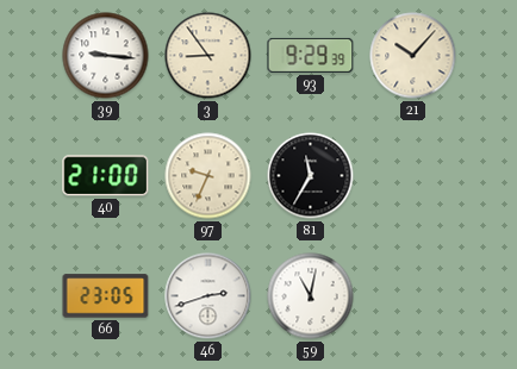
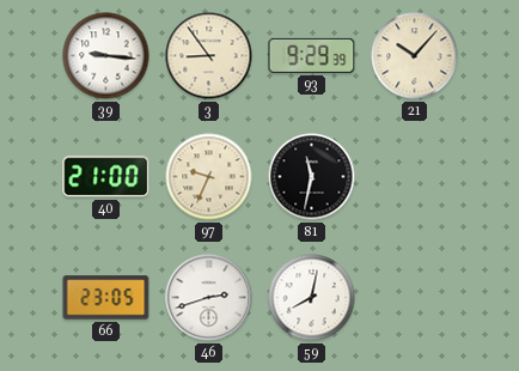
81: 11:35 -> 11:32
59: 11:02 -> 8:02
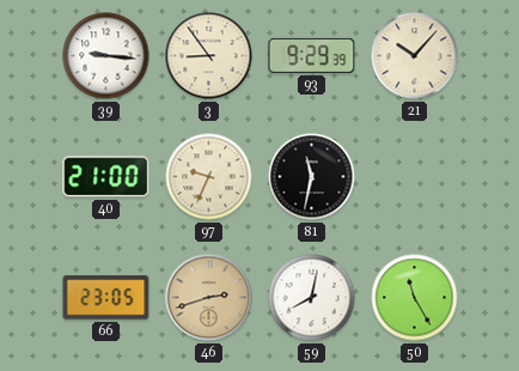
46 dial: white -> champagne
50: none -> 11:25
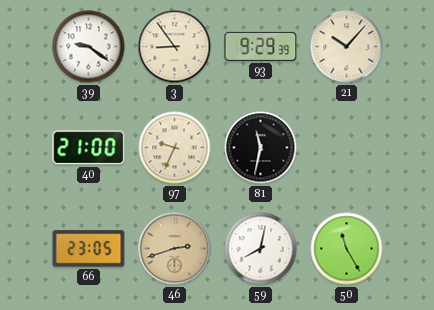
39: 9:16 -> 9:21
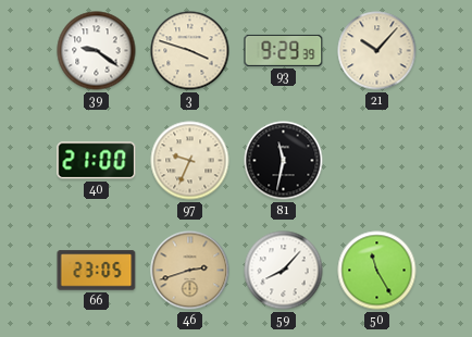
3: 8:54 -> 3:48
59: 8:02 -> 8:07
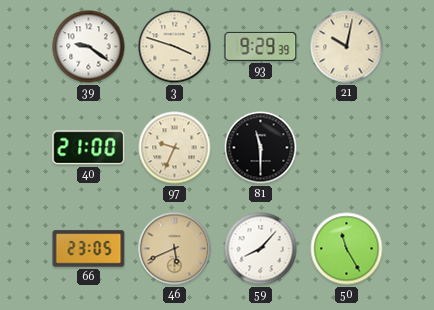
21: 10:07 -> 10:02
81: 11:32 -> 11:30
46: 2:42 -> 5:41
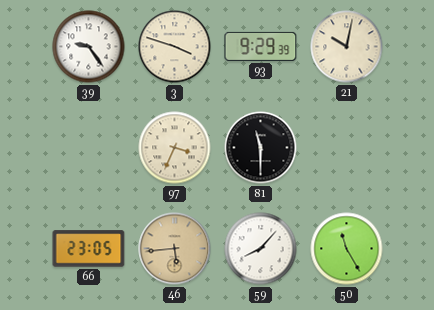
39: 9:21 -> 9:24
40: 21:00 -> none
97: 9:34 -> 3:34
46: 5:41 -> 5:44
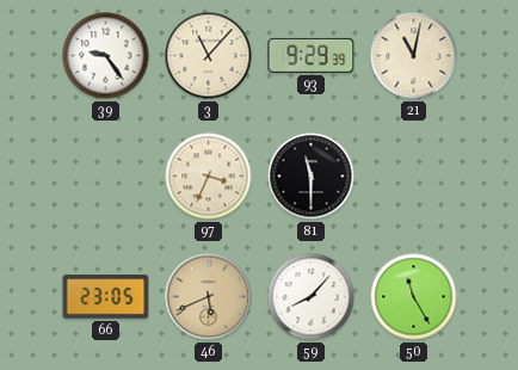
3: 3:48 -> 11:07
21: 10:02 -> 11:02
46: 5:44 -> 5:41
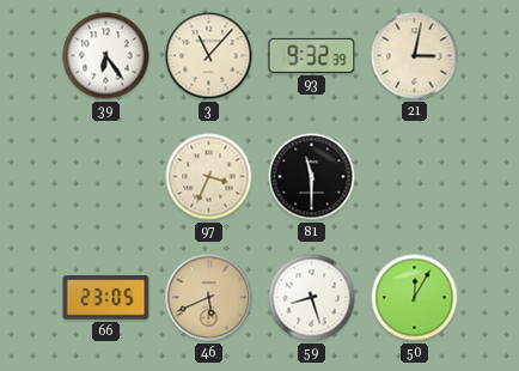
39: 9:24 -> 6:24
93: 9:29 -> 9:32
21: 11:02 -> 3:02
59: 8:07 -> 8:27
50: 11:25 -> 12:05
